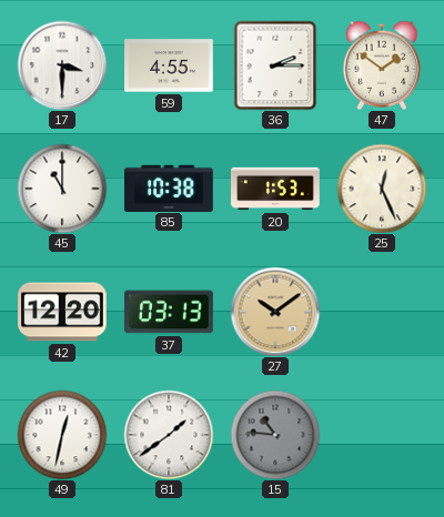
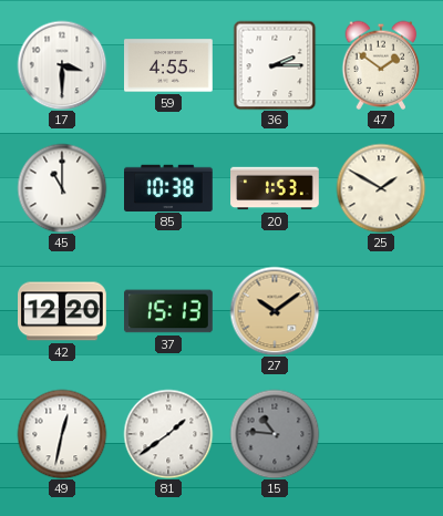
25: 12:26 -> 1:50
37: 03:13 -> 15:13
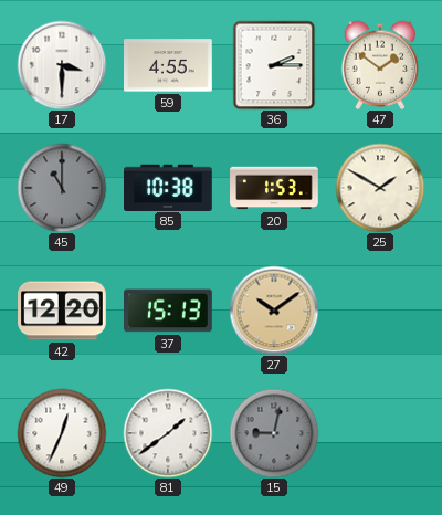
45 dial: white -> grey
49: 12:32 -> 12:34
15: 10:46 -> 9:02
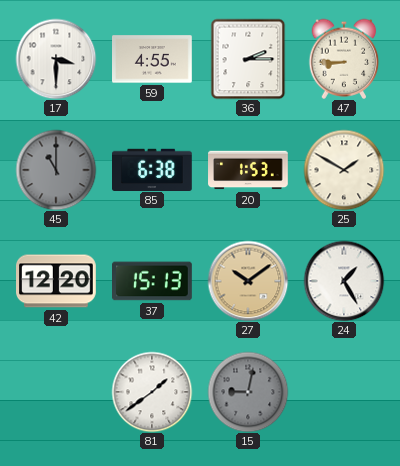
47: 1:51 -> 8:45
85: 10:38 -> 6:38
24: none -> 1:25
49: 12:34 -> none
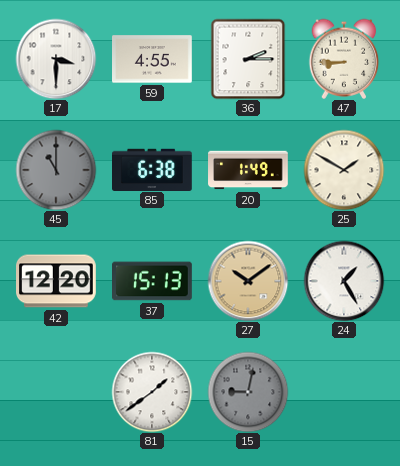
20: 1:53 -> 1:49
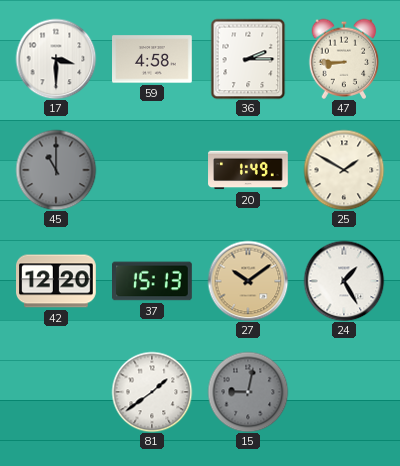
59: 4:55 -> 4:58
85: 6:38 -> none
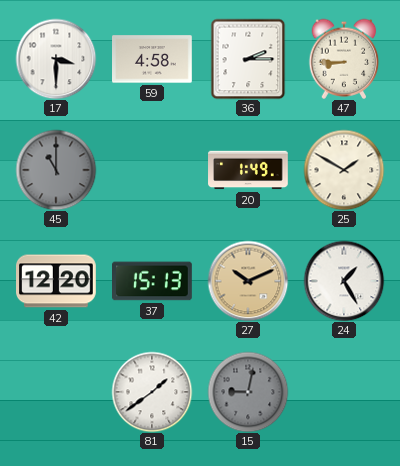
27: 10:09 -> 10:11
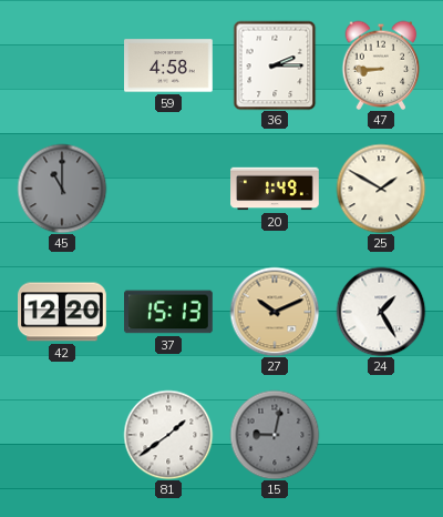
17: 3:30 -> none
